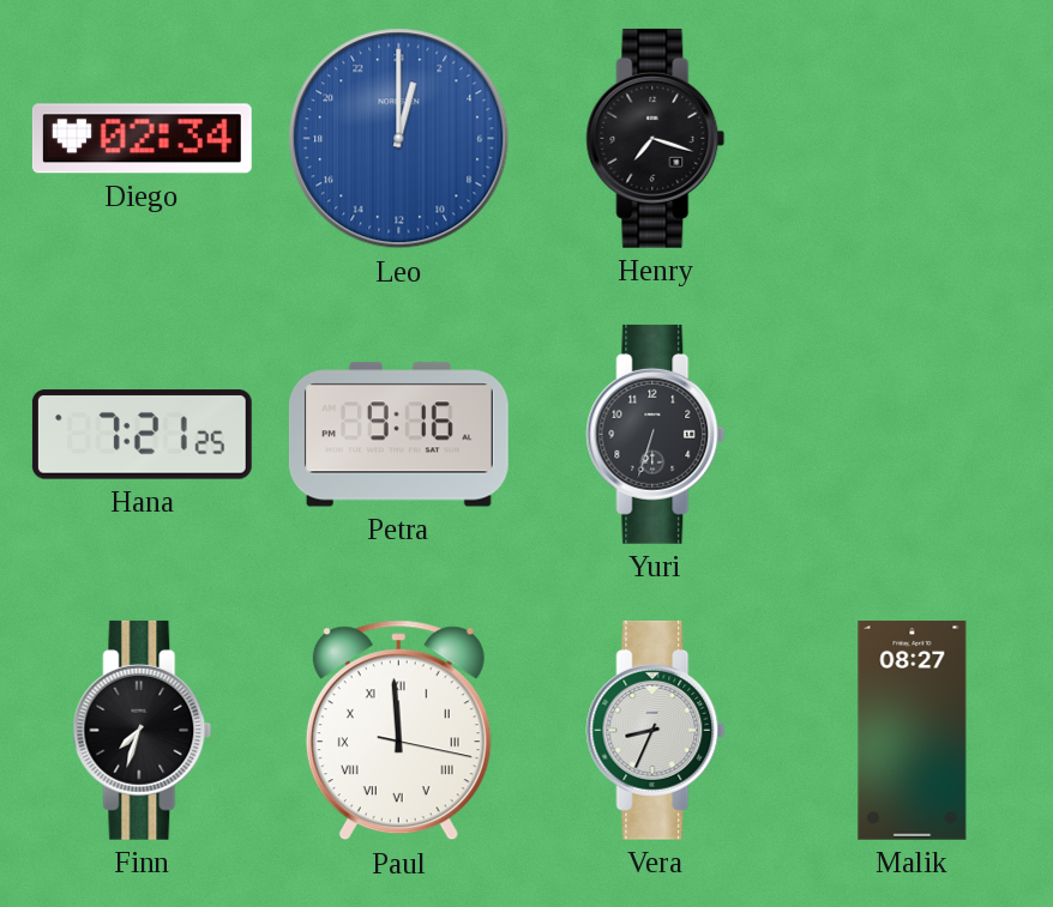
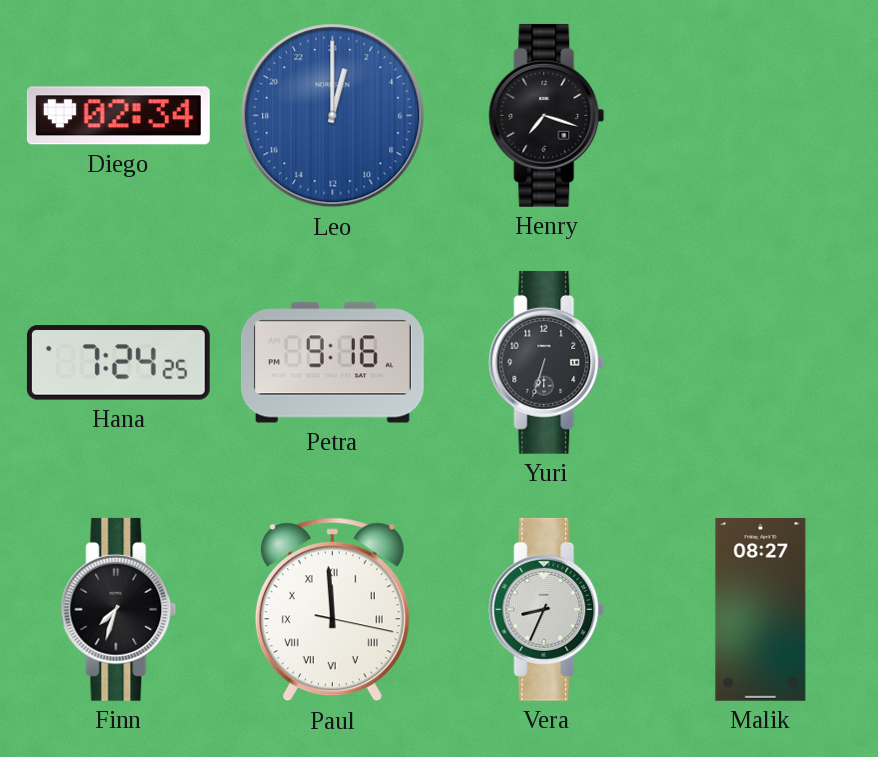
Hana: 7:21 -> 7:24
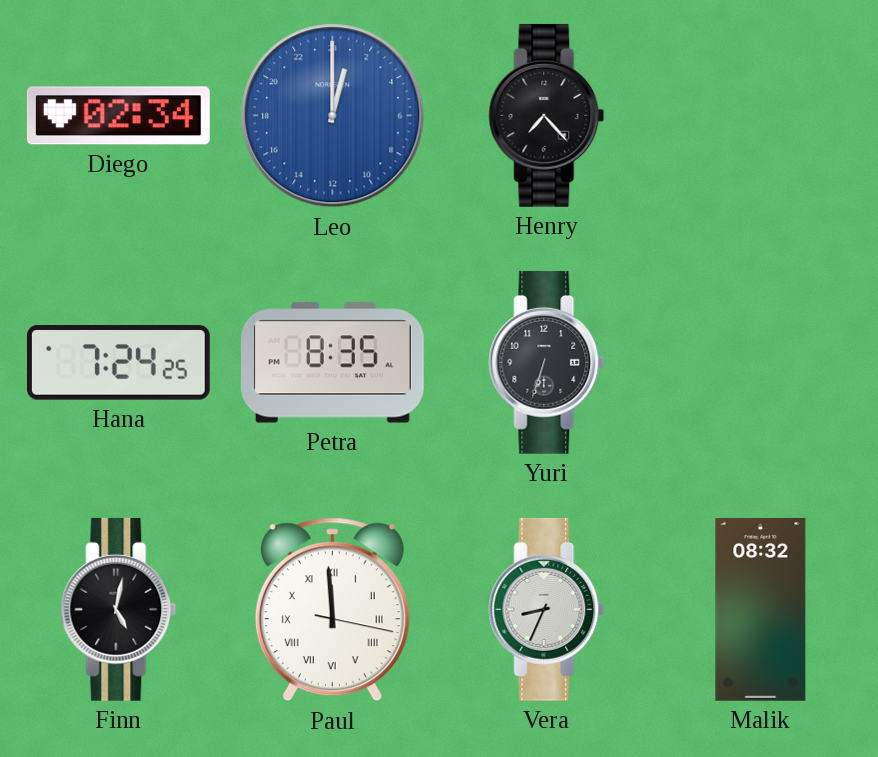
Henry: 7:18 -> 7:23
Petra: 9:16 -> 8:35
Finn: 7:33 -> 5:02
Malik: 08:27 -> 08:32
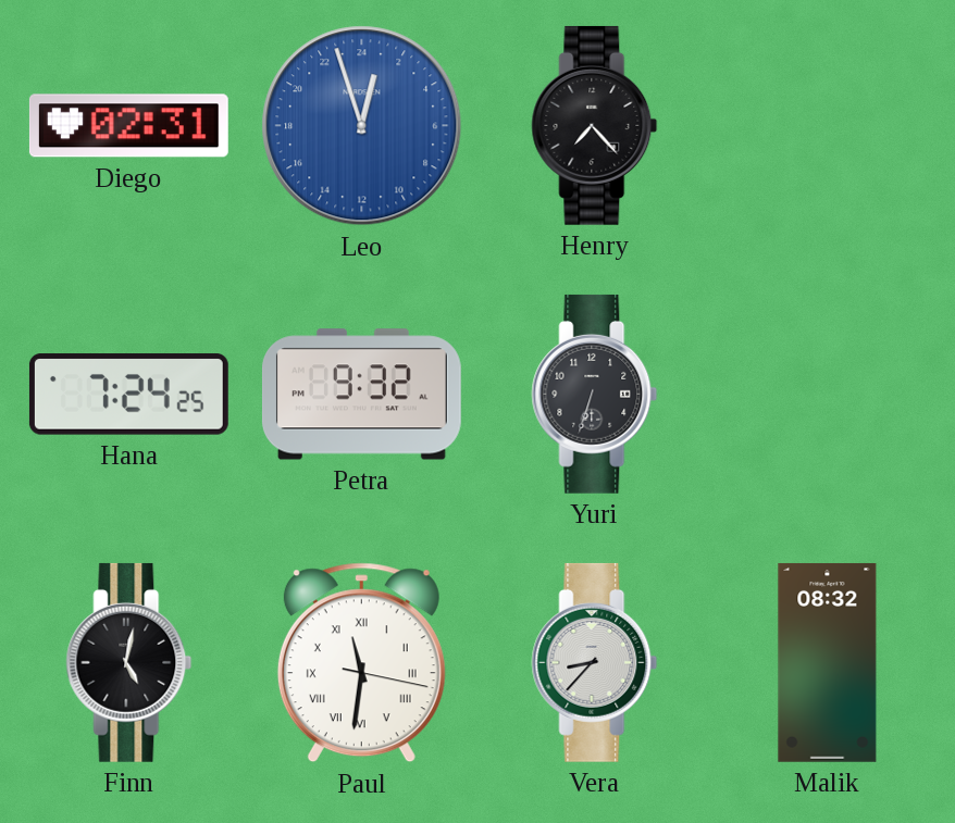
Diego: 02:34 -> 02:31
Leo: 1:00 -> 0:57
Petra: 8:35 -> 9:32
Paul: 11:59 -> 11:31
Vera: 8:34 -> 8:37
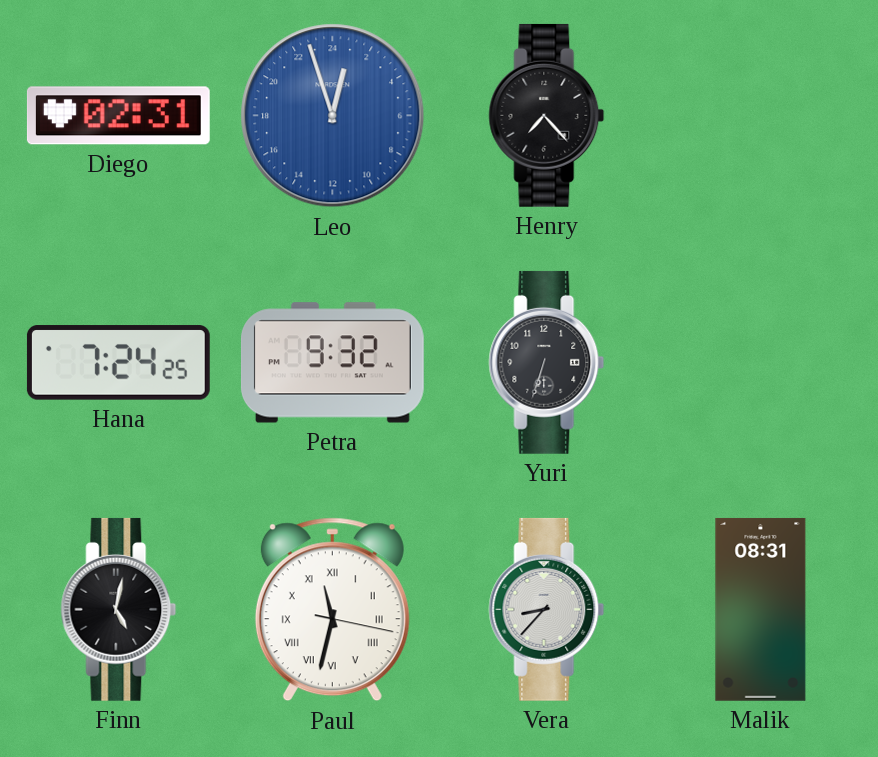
Paul: 11:31 -> 11:32
Malik: 08:32 -> 08:31
